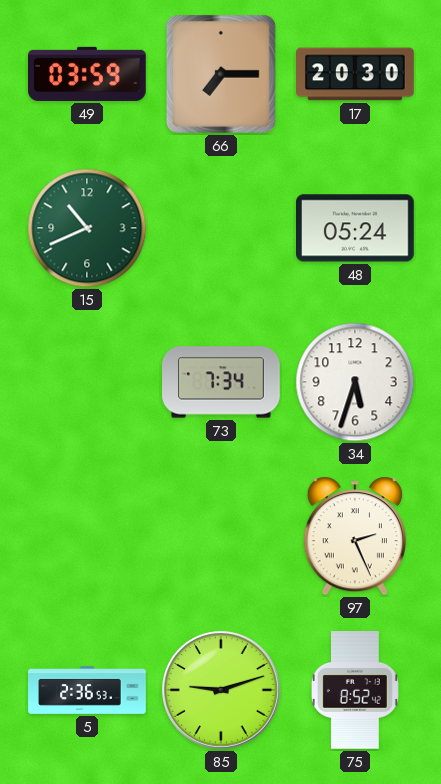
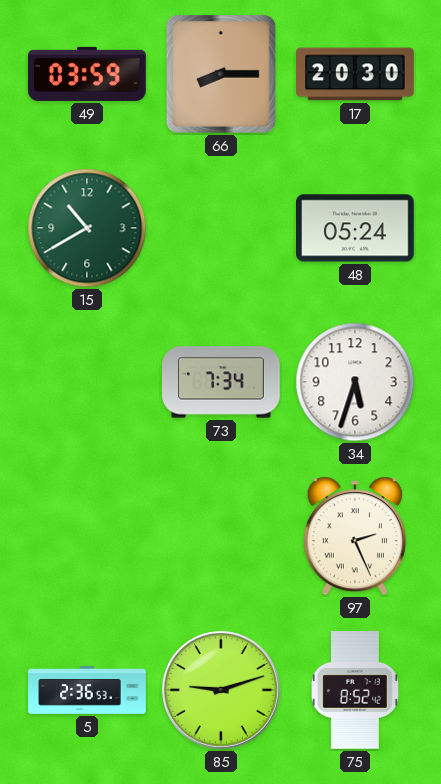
66: 7:15 -> 8:15
15: 10:41 -> 10:40
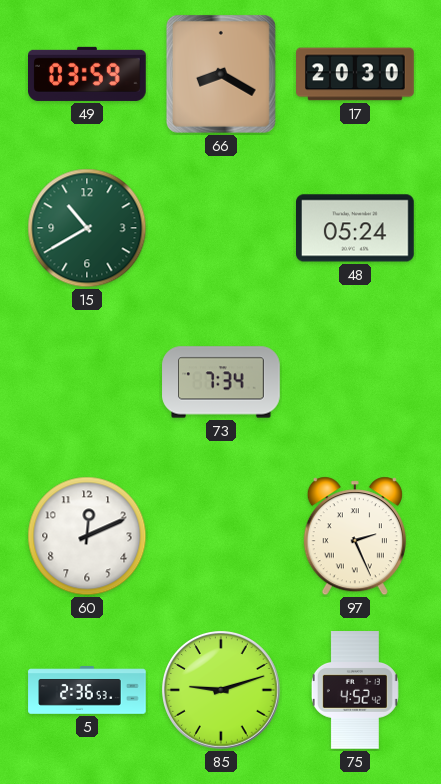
66: 8:15 -> 8:20
34: 5:33 -> none
60: none -> 12:11
75: 8:52 -> 4:52
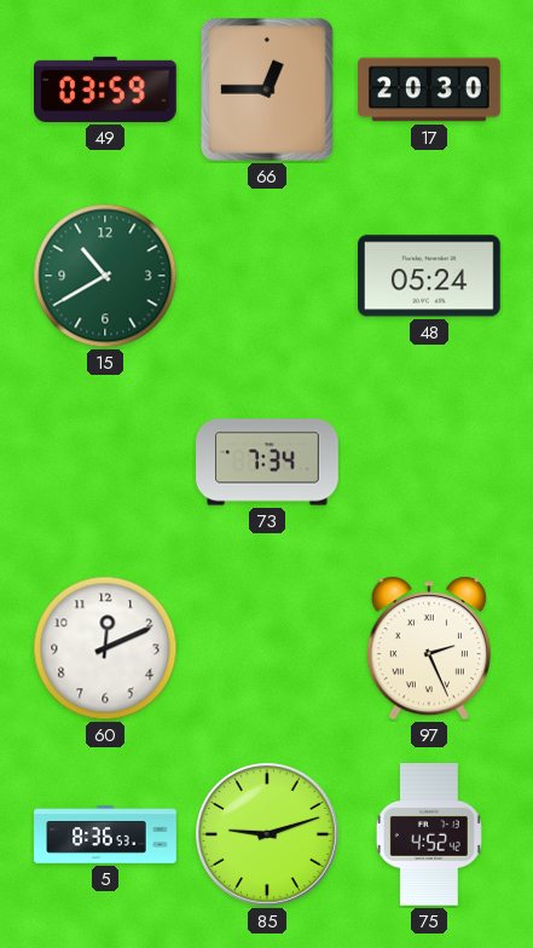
66: 8:20 -> 12:45
5: 2:36 -> 8:36
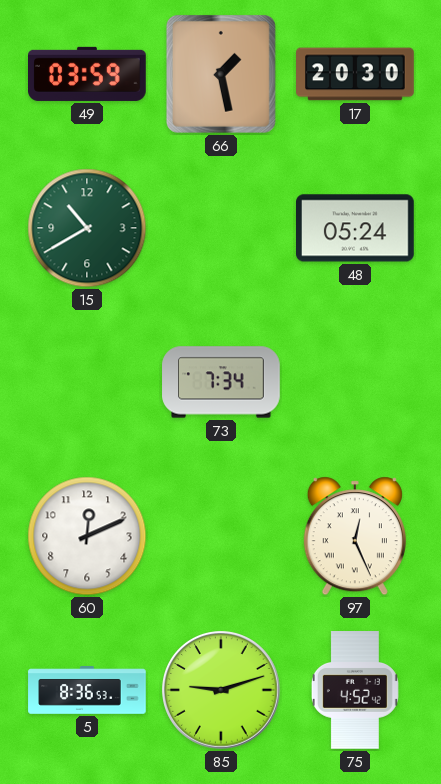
66: 12:45 -> 1:28
97: 2:26 -> 12:26
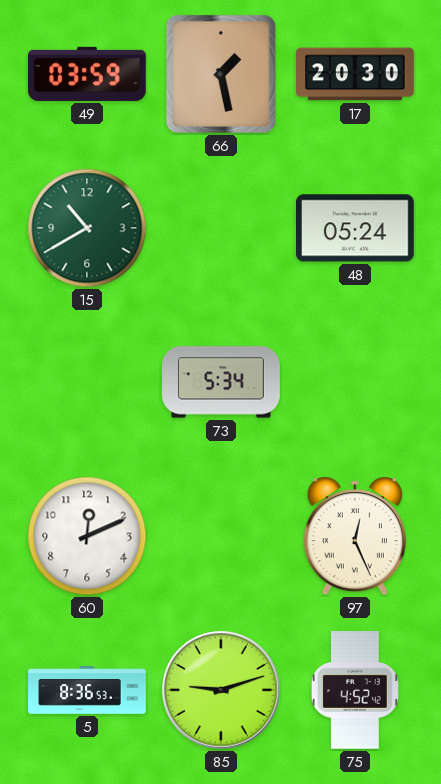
73: 7:34 -> 5:34
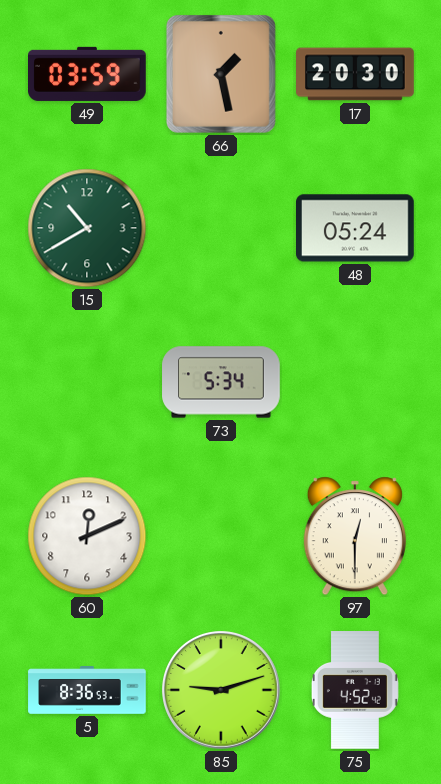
97: 12:26 -> 12:30
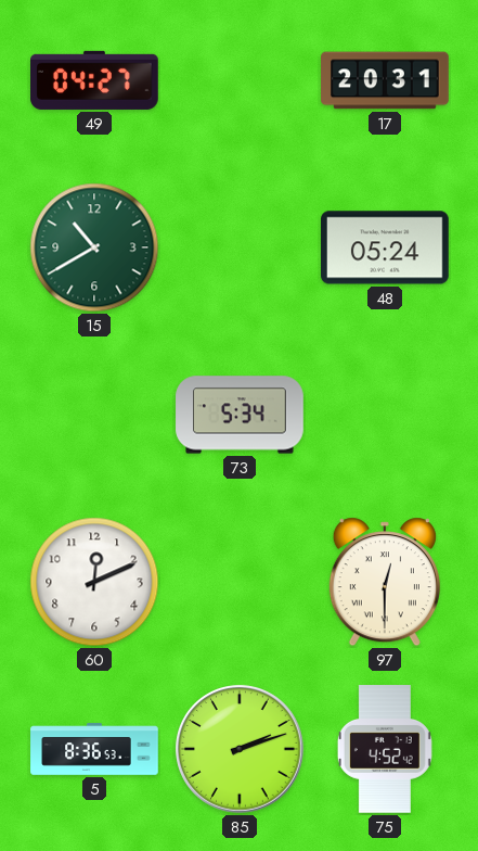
49: 03:59 -> 04:27
66: 1:28 -> none
17: 20:30 -> 20:31
85: 9:12 -> 2:12
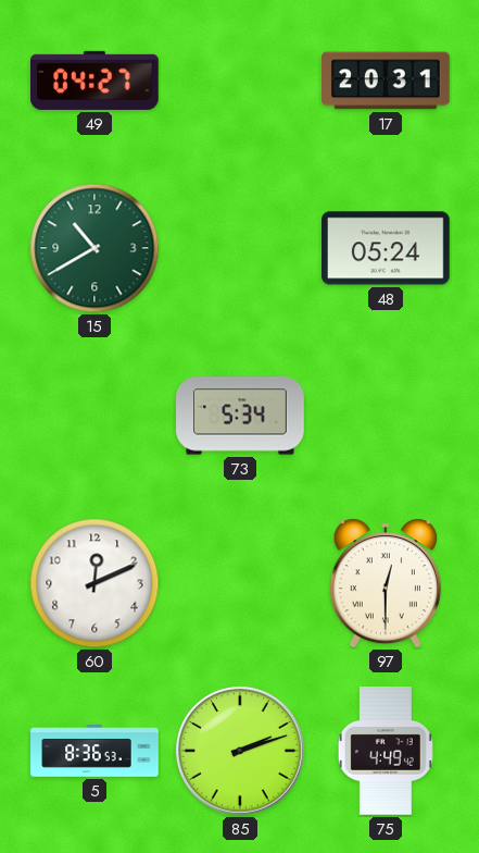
75: 4:52 -> 4:49
